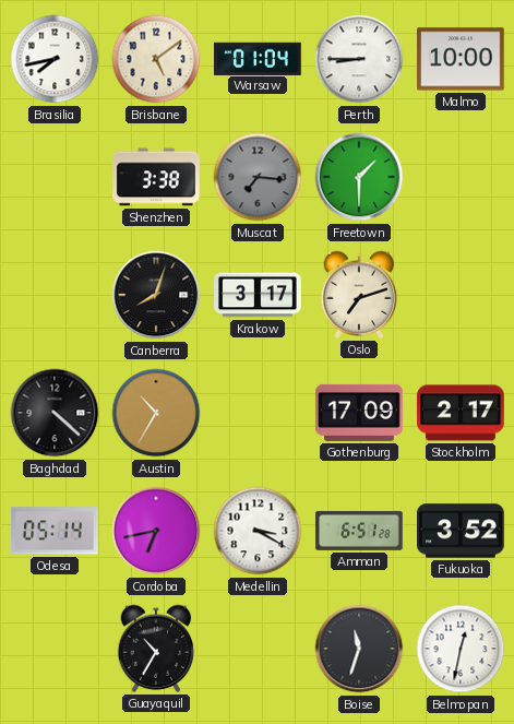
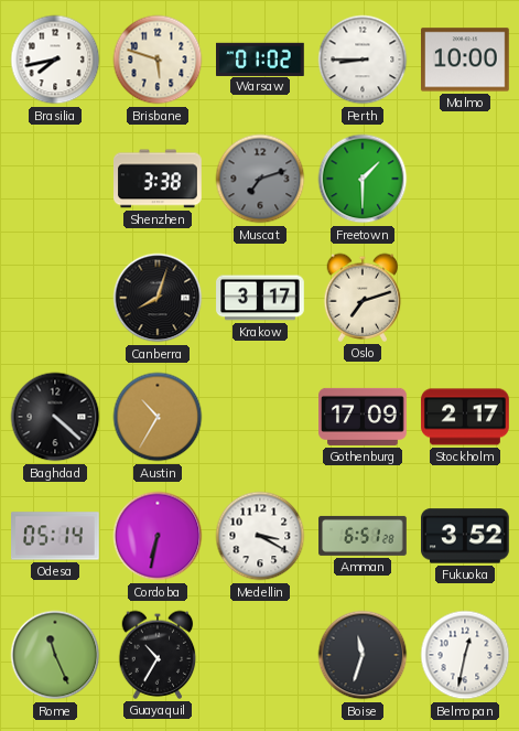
Brisbane: 5:09 -> 5:48
Warsaw: 01:04 -> 01:02
Muscat: 7:16 -> 7:12
Cordoba: 6:43 -> 6:32
Rome: none -> 11:26
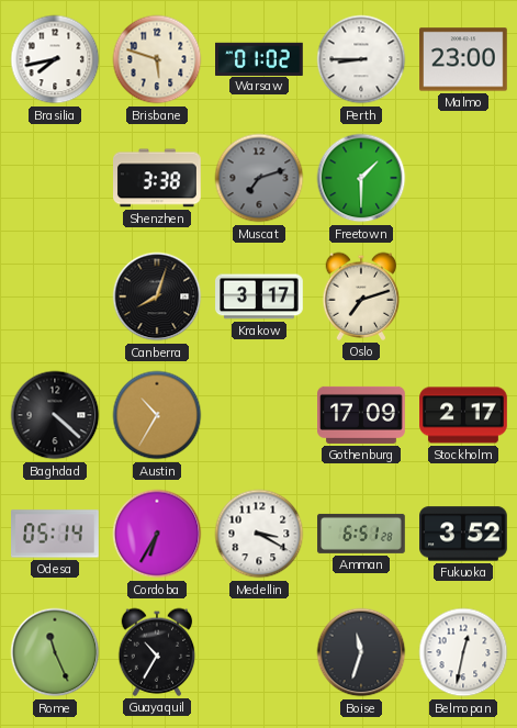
Malmo: 10:00 -> 23:00
Cordoba: 6:32 -> 6:35
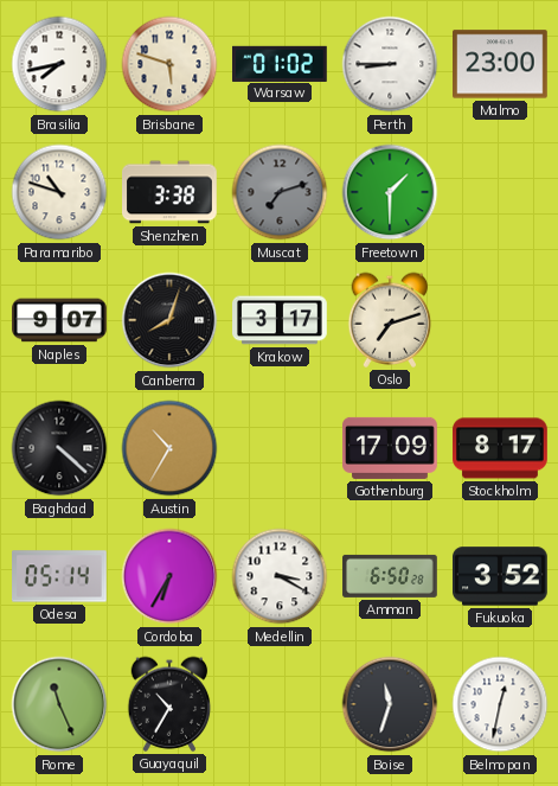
Paramaribo: none -> 10:48
Naples: none -> 9:07
Stockholm: 2:17 -> 8:17
Amman: 6:51 -> 6:50
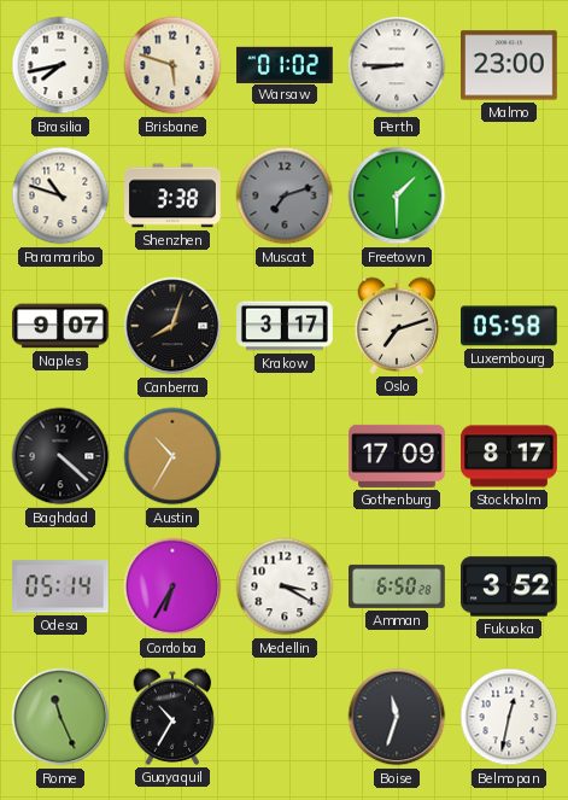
Luxembourg: none -> 05:58
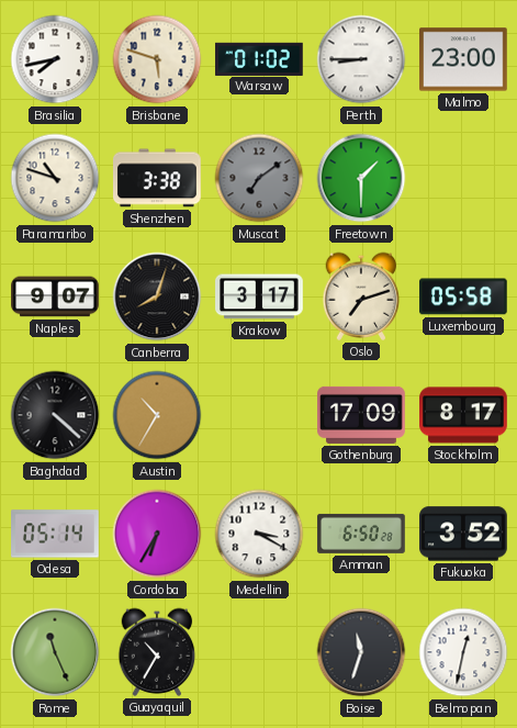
Muscat: 7:12 -> 7:09
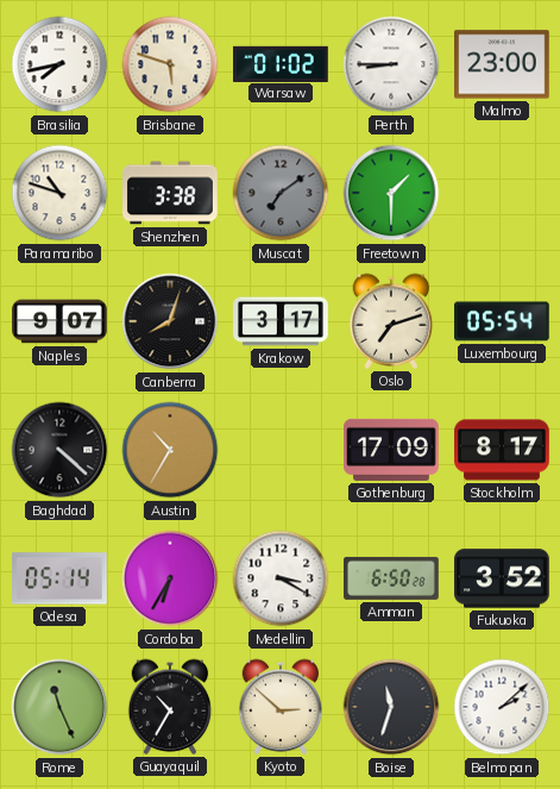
Luxembourg: 05:58 -> 05:54
Kyoto: none -> 2:52
Belmopan: 12:32 -> 2:08
